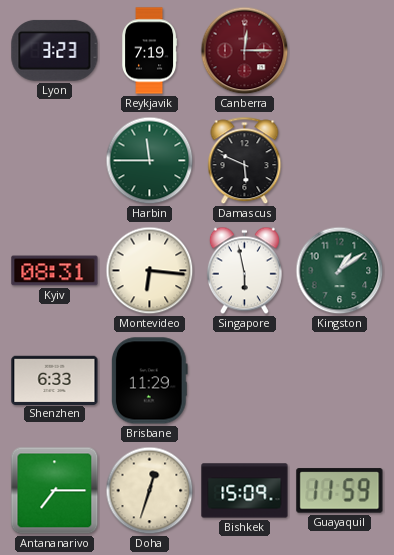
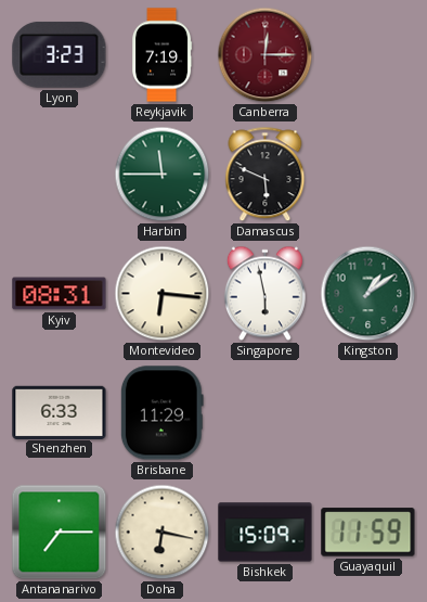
Doha: 12:33 -> 6:17
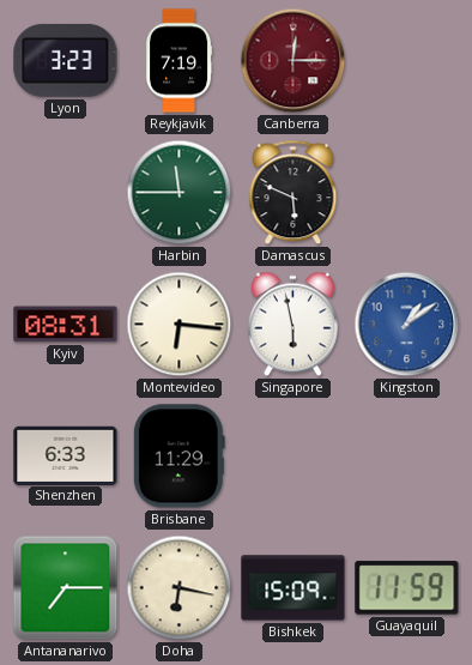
Kingston dial: green -> blue
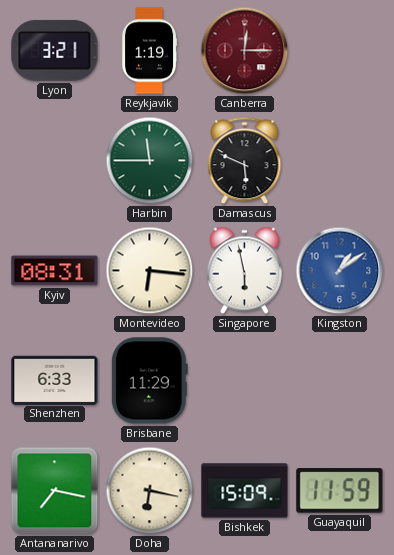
Lyon: 3:23 -> 3:21
Reykjavik: 7:19 -> 1:19
Antananarivo: 7:15 -> 7:17
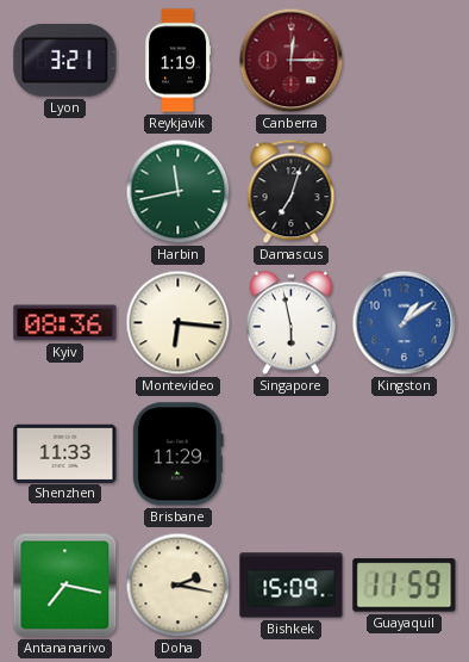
Harbin: 11:45 -> 11:43
Damascus: 5:49 -> 7:03
Kyiv: 08:31 -> 08:36
Shenzhen: 6:33 -> 11:33
Doha: 6:17 -> 2:17
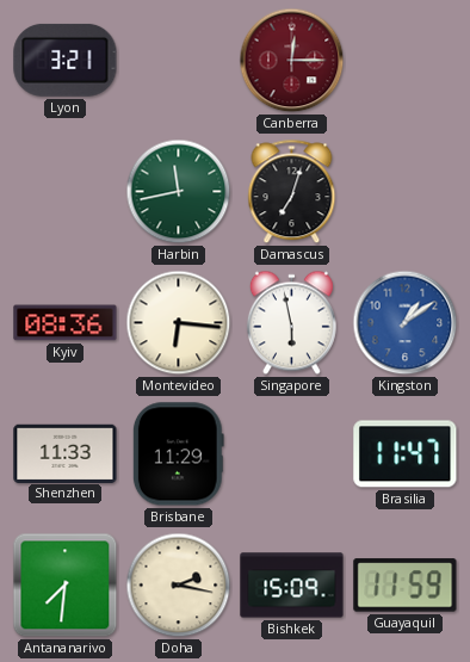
Reykjavik: 1:19 -> none
Brasilia: none -> 11:47
Antananarivo: 7:17 -> 7:31
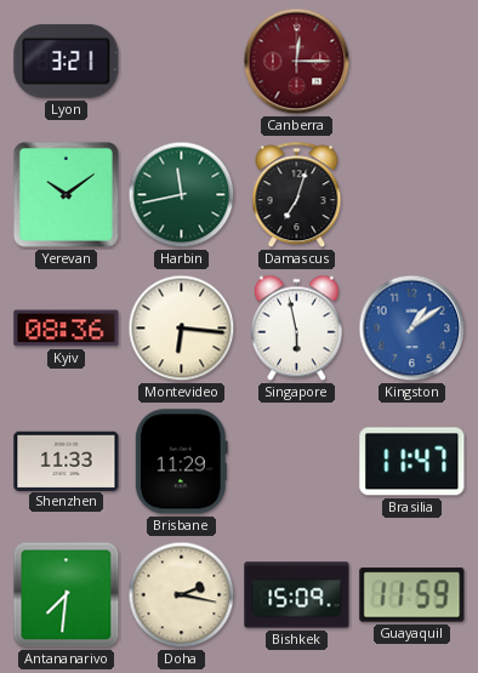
Yerevan: none -> 10:09
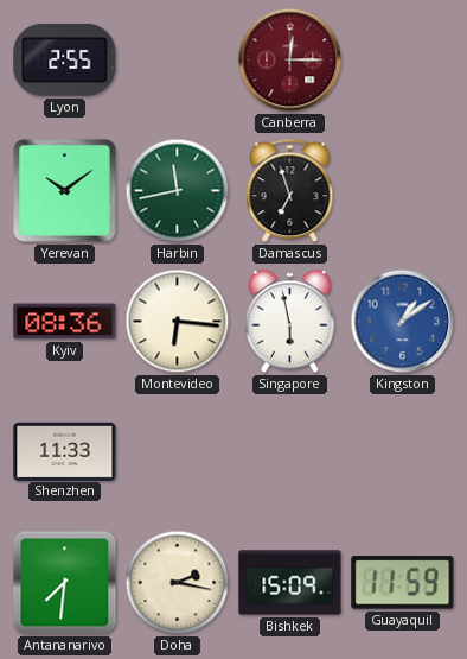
Lyon: 3:21 -> 2:55
Damascus: 7:03 -> 6:57
Brisbane: 11:29 -> none
Brasilia: 11:47 -> none
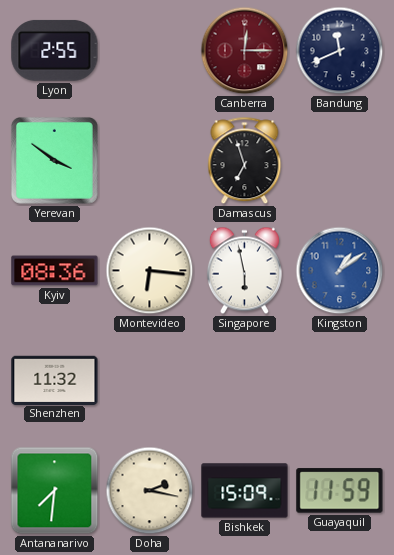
Bandung: none -> 11:41
Yerevan: 10:09 -> 3:51
Harbin: 11:43 -> none
Shenzhen: 11:33 -> 11:32
